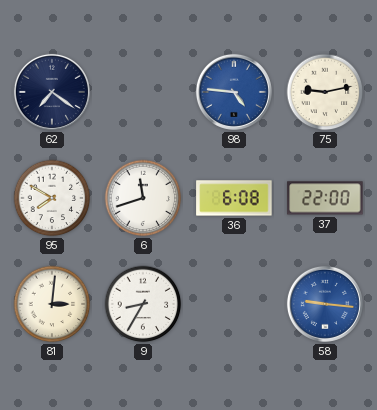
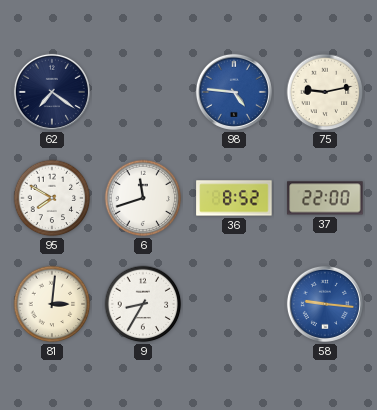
36: 6:08 -> 8:52
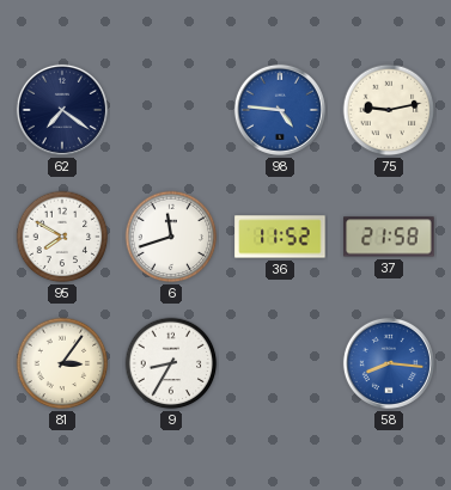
36: 8:52 -> 11:52
37: 22:00 -> 21:58
81: 3:01 -> 3:06
58: 9:16 -> 8:16
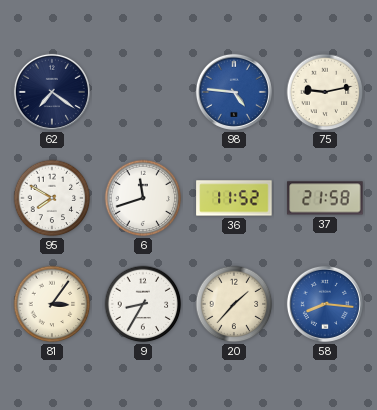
20: none -> 1:37
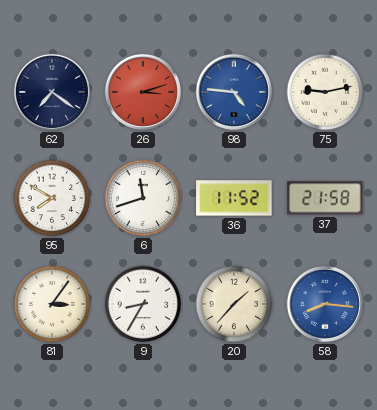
26: none -> 3:12
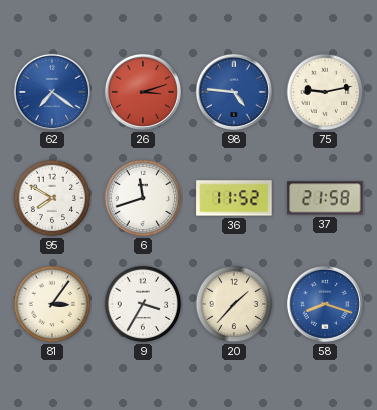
62 dial: navy -> blue
9: 8:35 -> 3:35
58: 8:16 -> 8:18
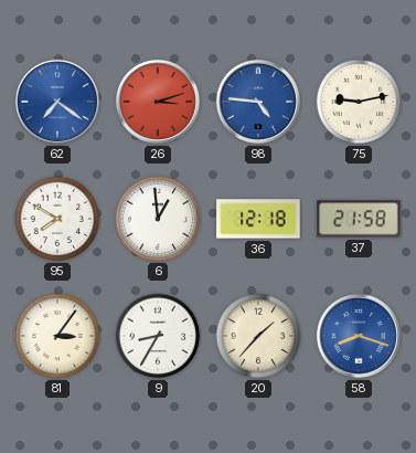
6: 11:42 -> 12:59
36: 11:52 -> 12:18
9: 3:35 -> 8:35
